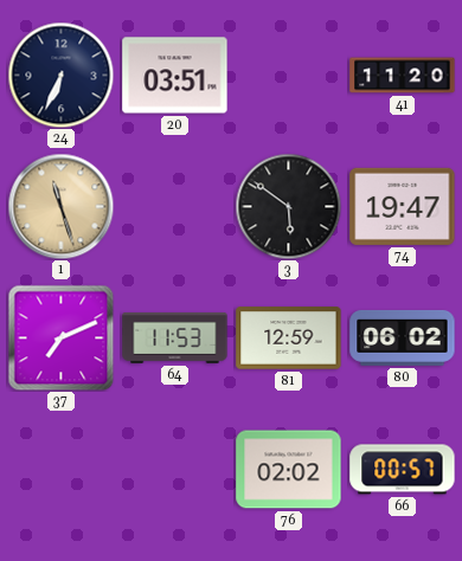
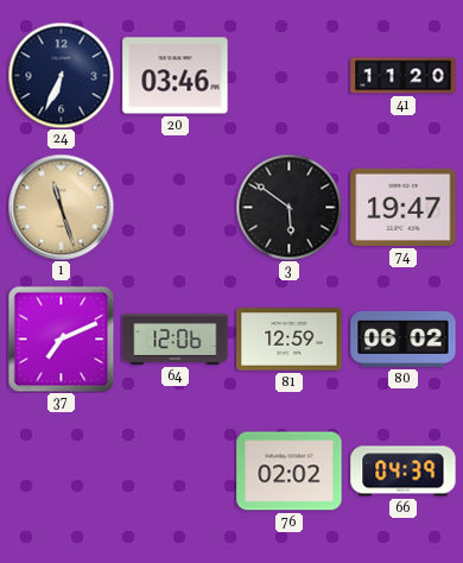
20: 03:51 -> 03:46
64: 11:53 -> 12:06
66: 00:57 -> 04:39
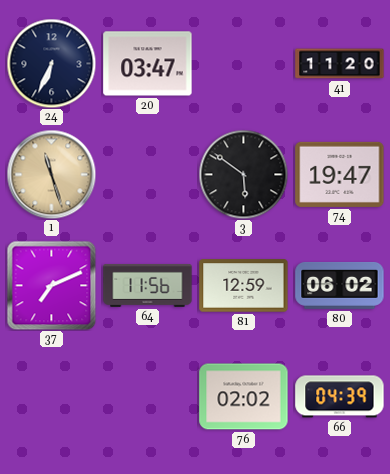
20: 03:46 -> 03:47
64: 12:06 -> 11:56
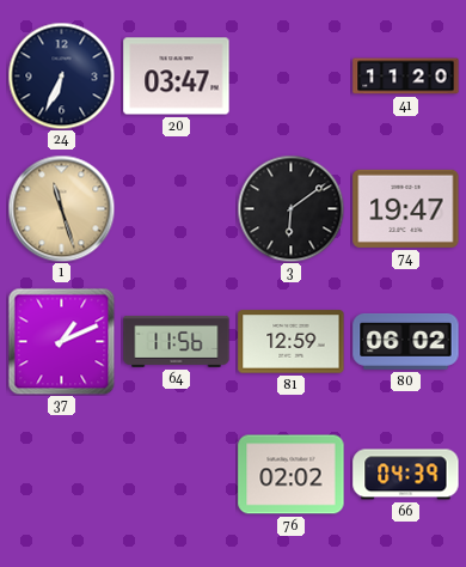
3: 5:51 -> 6:09
37: 7:11 -> 1:11
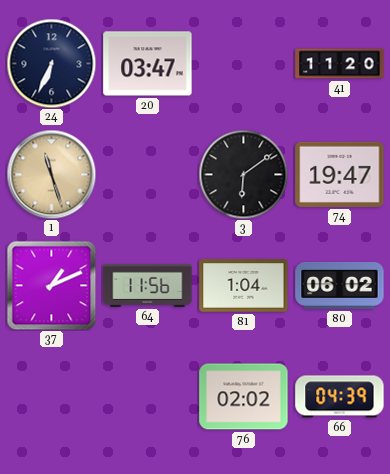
81: 12:59 -> 1:04
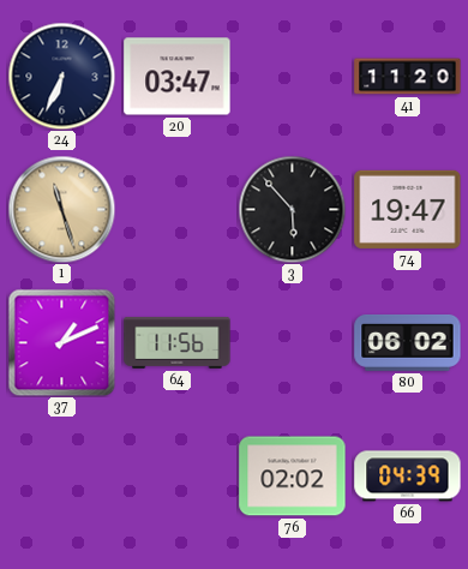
3: 6:09 -> 5:53
81: 1:04 -> none
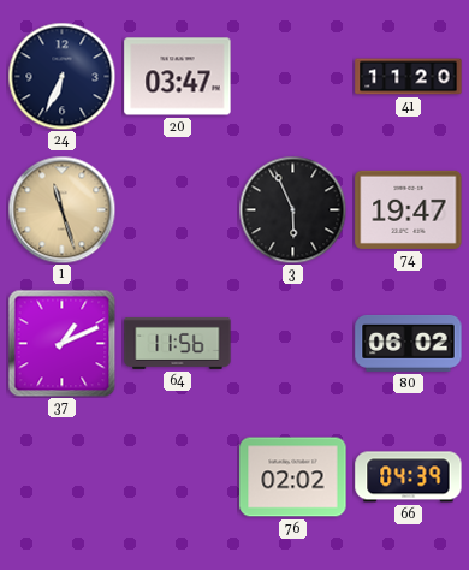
3: 5:53 -> 5:56
